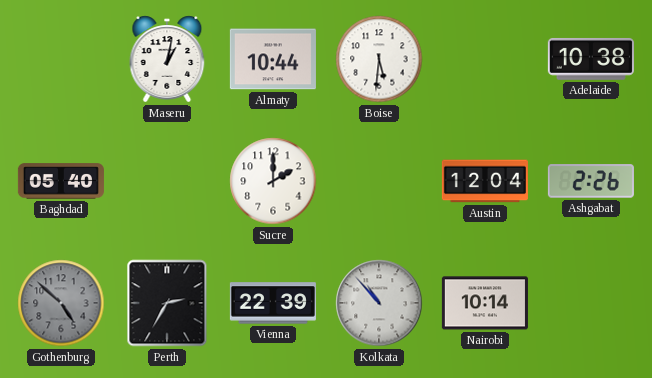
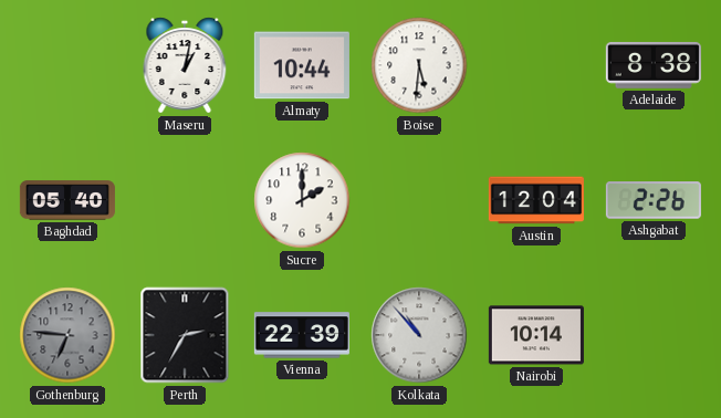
Adelaide: 10:38 -> 8:38
Gothenburg: 4:52 -> 6:46
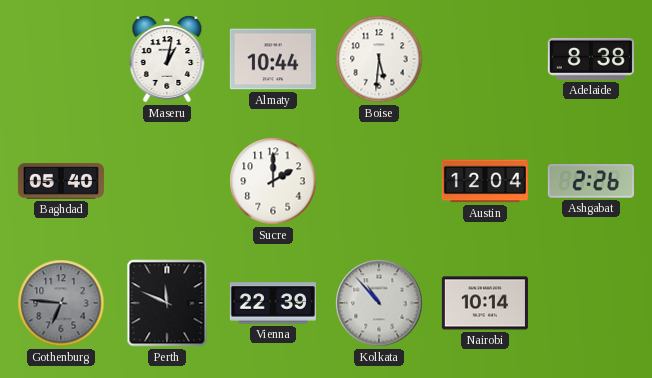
Perth: 2:35 -> 11:49
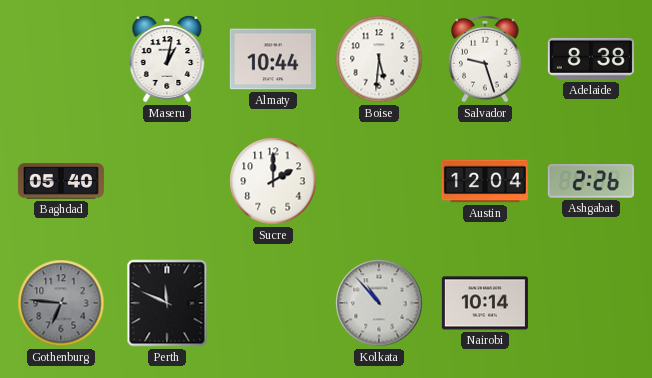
Salvador: none -> 9:27
Vienna: 22:39 -> none
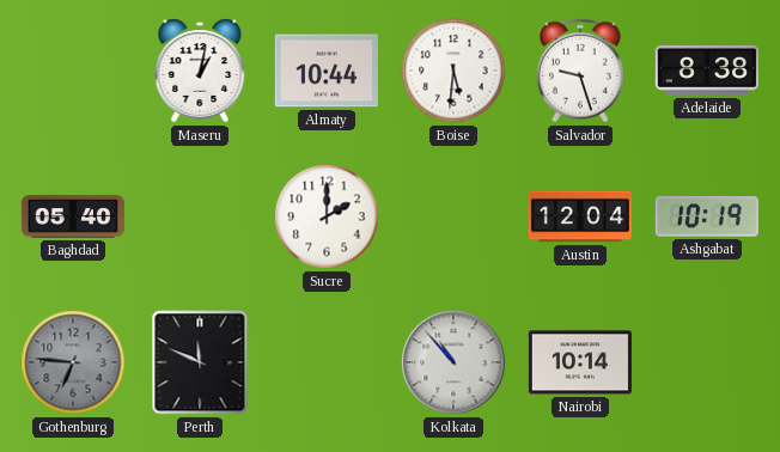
Ashgabat: 2:26 -> 10:19
